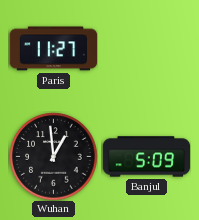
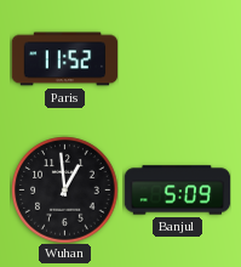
Paris: 11:27 -> 11:52
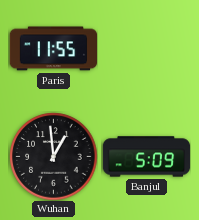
Paris: 11:52 -> 11:55
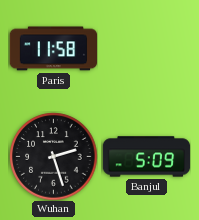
Paris: 11:55 -> 11:58
Wuhan: 12:59 -> 2:27
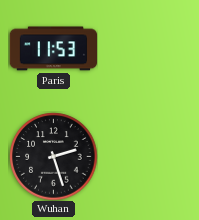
Paris: 11:58 -> 11:53
Banjul: 5:09 -> none
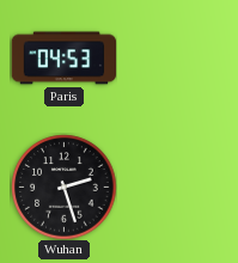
Paris: 11:53 -> 04:53
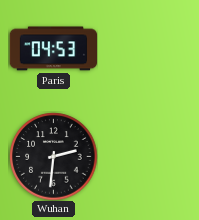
Wuhan: 2:27 -> 2:31
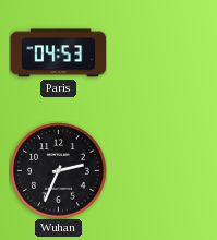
Wuhan: 2:31 -> 2:34
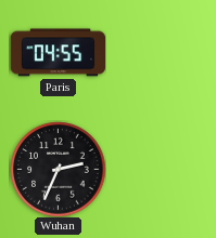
Paris: 04:53 -> 04:55
